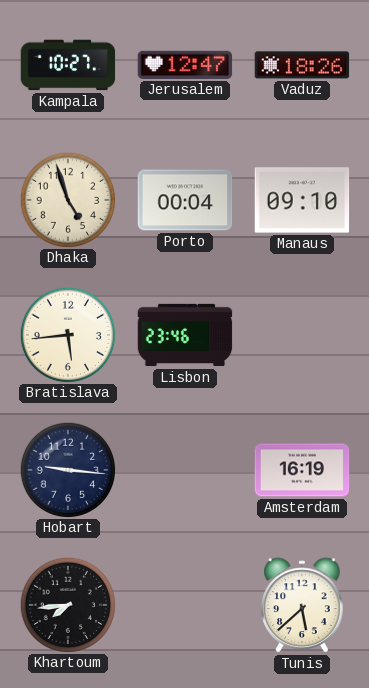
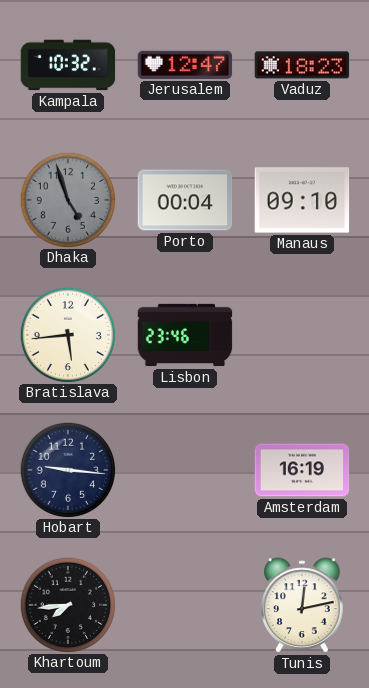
Kampala: 10:27 -> 10:32
Vaduz: 18:26 -> 18:23
Dhaka dial: cream -> grey
Tunis: 5:38 -> 12:13
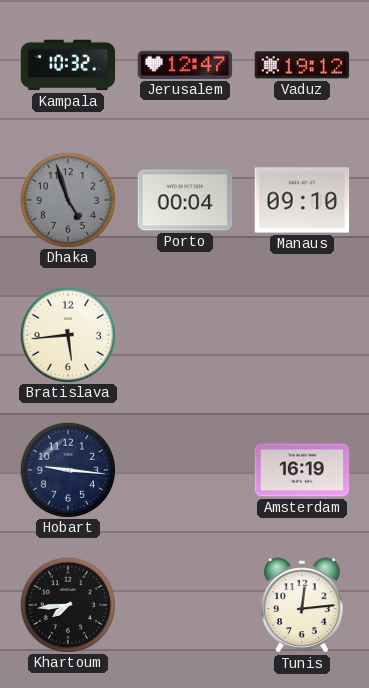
Vaduz: 18:23 -> 19:12
Lisbon: 23:46 -> none
Tunis: 12:13 -> 12:14
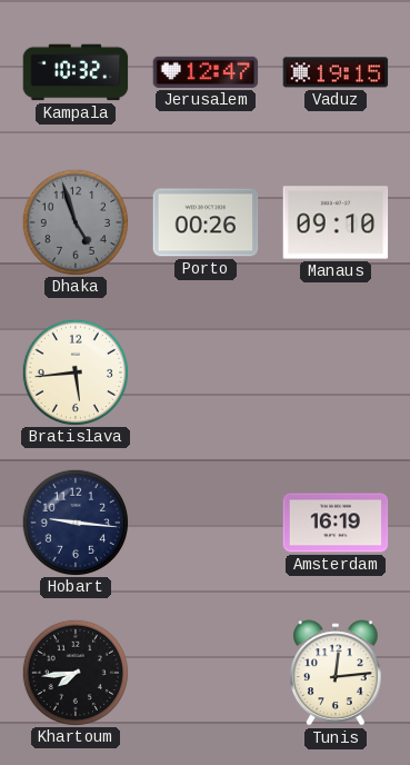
Vaduz: 19:12 -> 19:15
Porto: 00:04 -> 00:26
